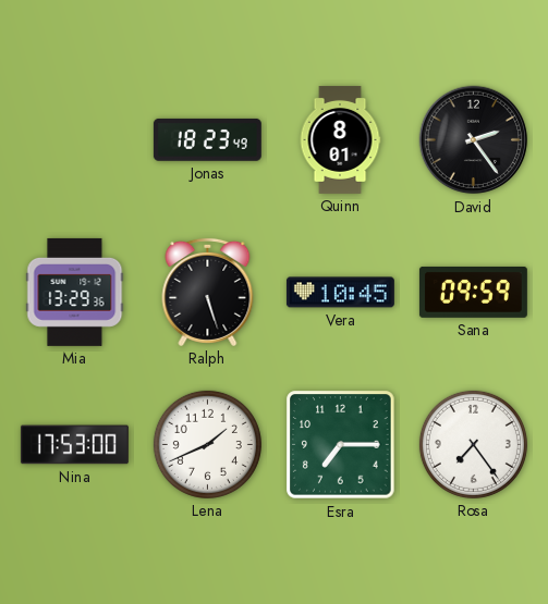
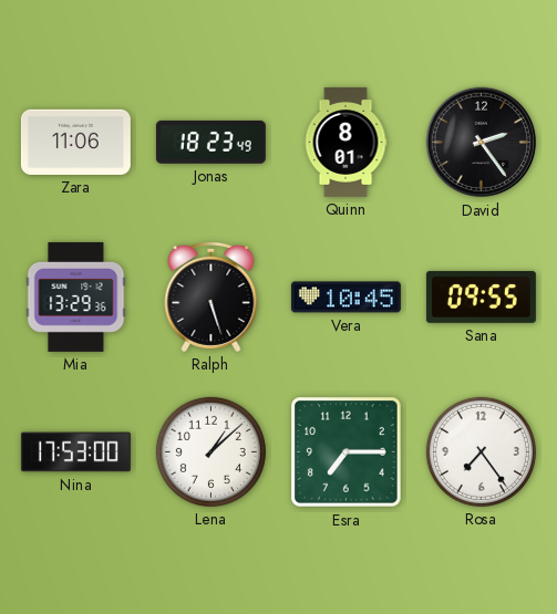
Zara: none -> 11:06
Sana: 09:59 -> 09:55
Lena: 1:41 -> 1:08
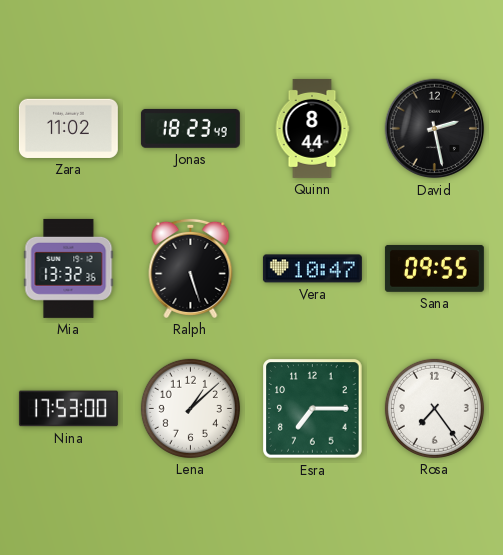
Zara: 11:06 -> 11:02
Quinn: 8:01 -> 8:44
David: 2:24 -> 2:28
Mia: 13:29 -> 13:32
Vera: 10:45 -> 10:47
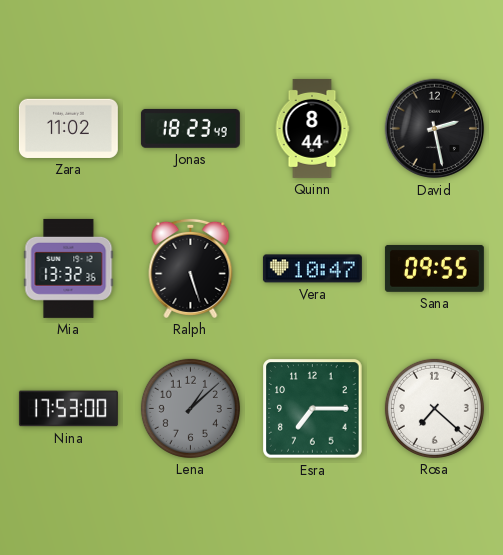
Lena dial: white -> grey
Rosa: 7:24 -> 7:22
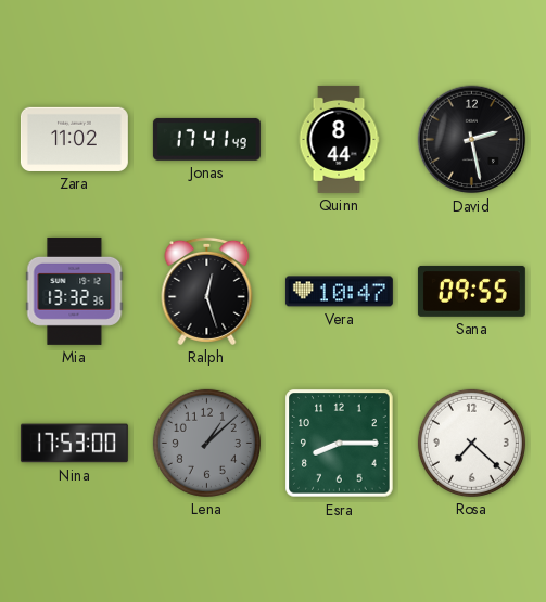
Jonas: 18:23 -> 17:41
Ralph: 5:27 -> 12:27
Esra: 7:15 -> 8:15
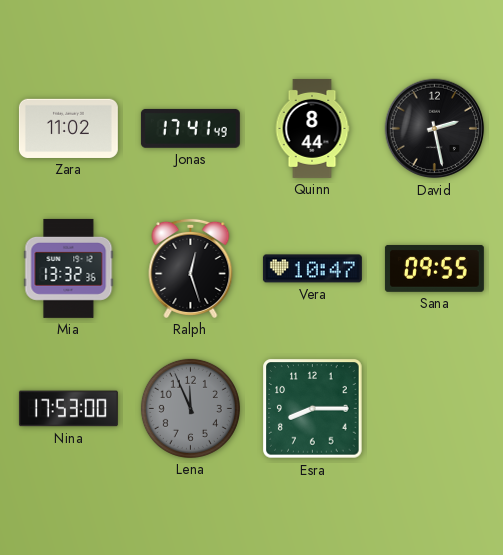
Lena: 1:08 -> 11:56
Rosa: 7:22 -> none
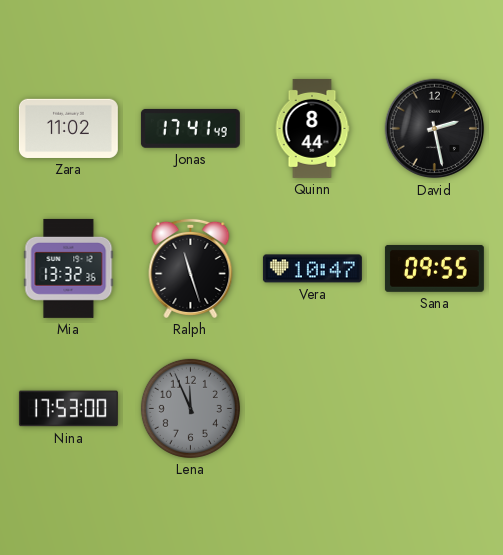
Ralph: 12:27 -> 11:27
Esra: 8:15 -> none
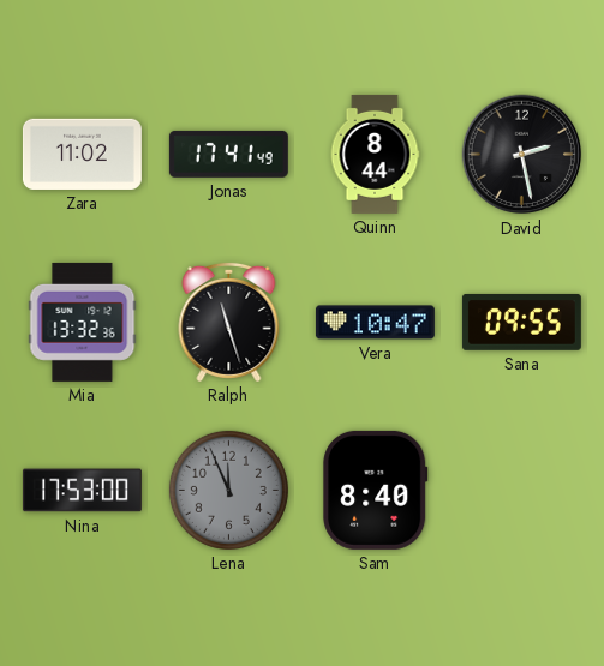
Sam: none -> 8:40
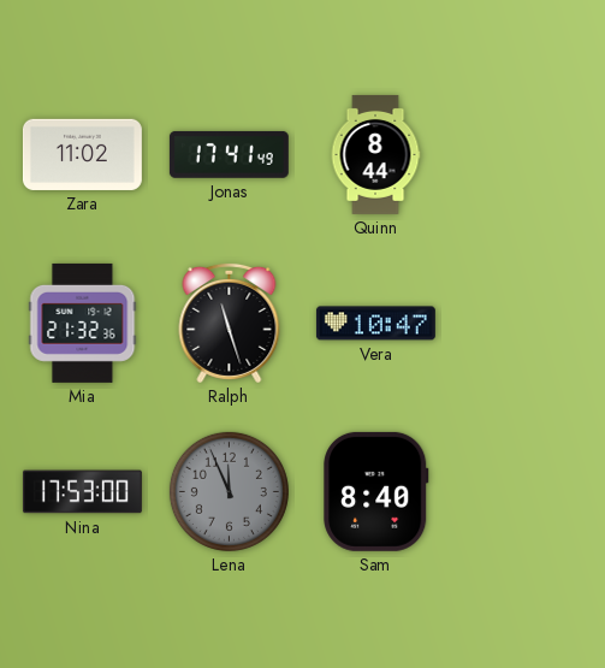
David: 2:28 -> none
Mia: 13:32 -> 21:32
Sana: 09:55 -> none
